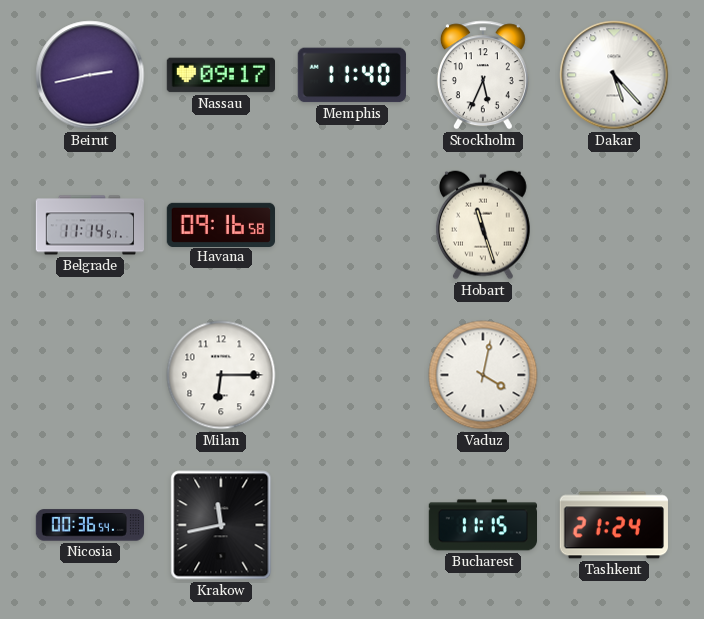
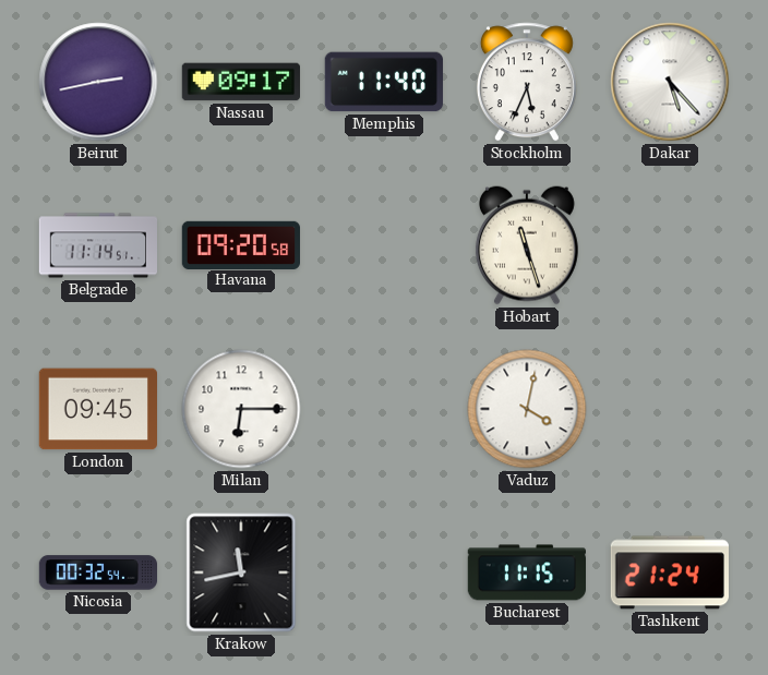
Havana: 09:16 -> 09:20
London: none -> 09:45
Nicosia: 00:36 -> 00:32
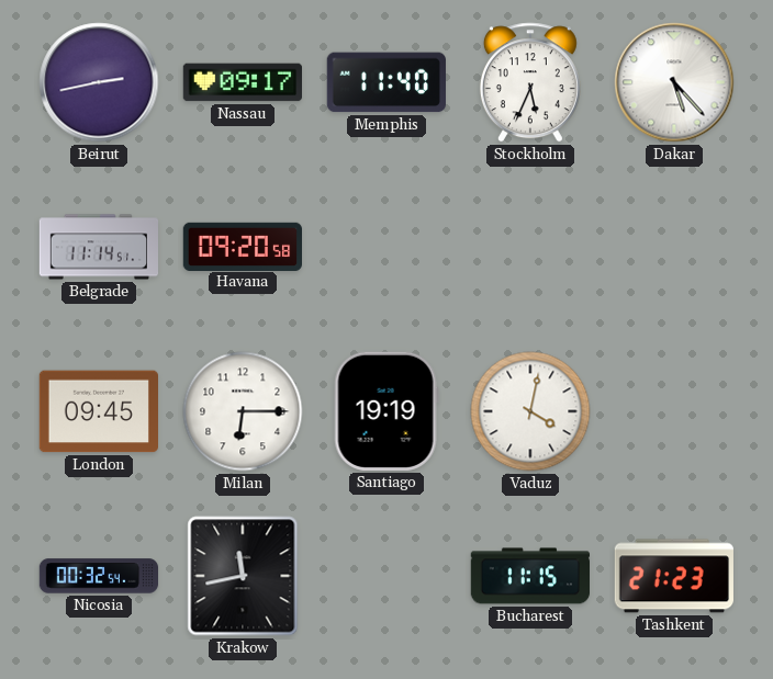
Hobart: 11:27 -> none
Santiago: none -> 19:19
Tashkent: 21:24 -> 21:23
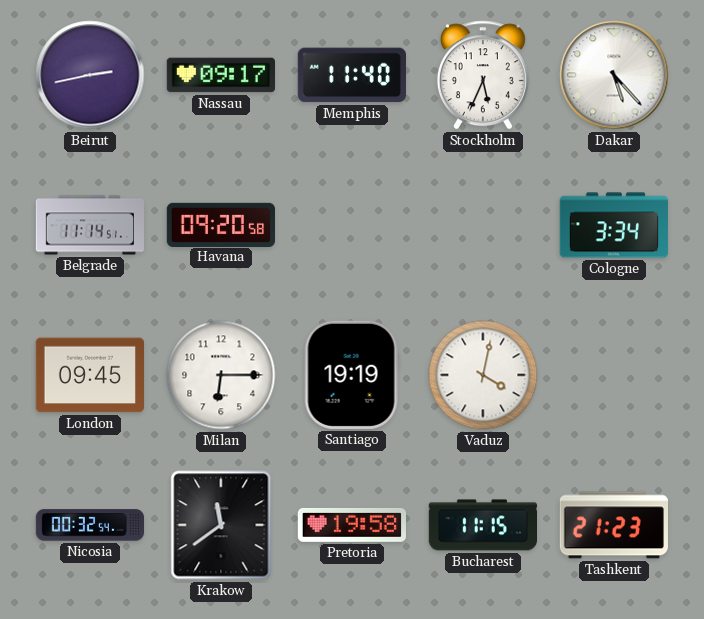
Cologne: none -> 3:34
Krakow: 11:43 -> 11:39
Pretoria: none -> 19:58
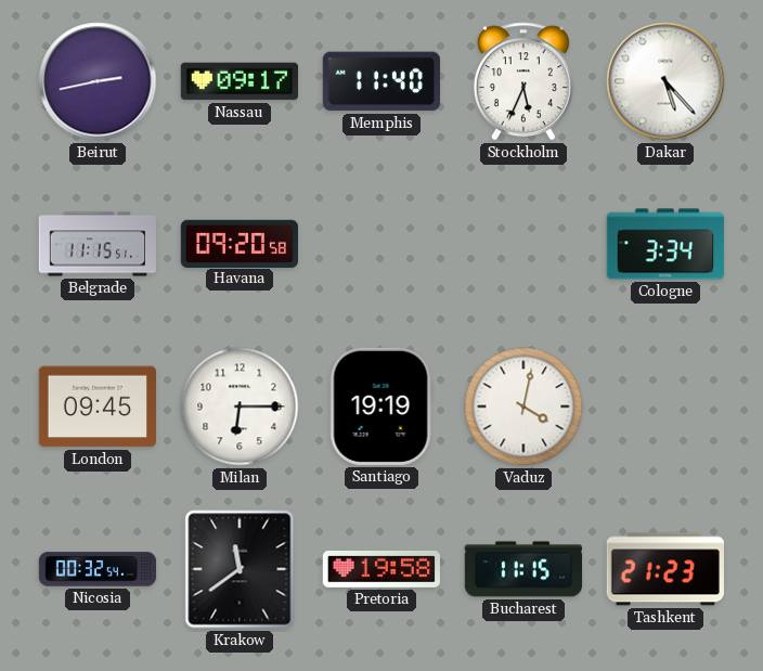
Belgrade: 11:14 -> 11:15
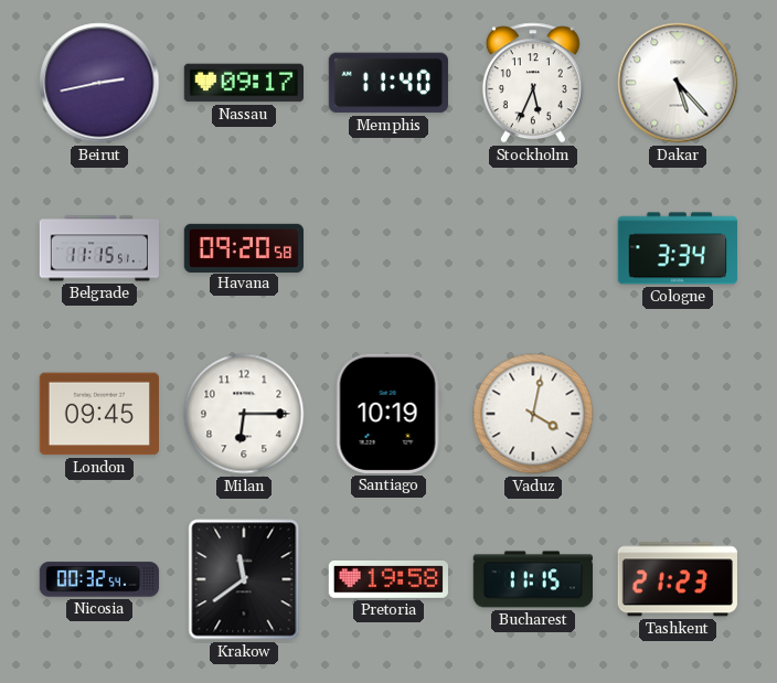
Santiago: 19:19 -> 10:19
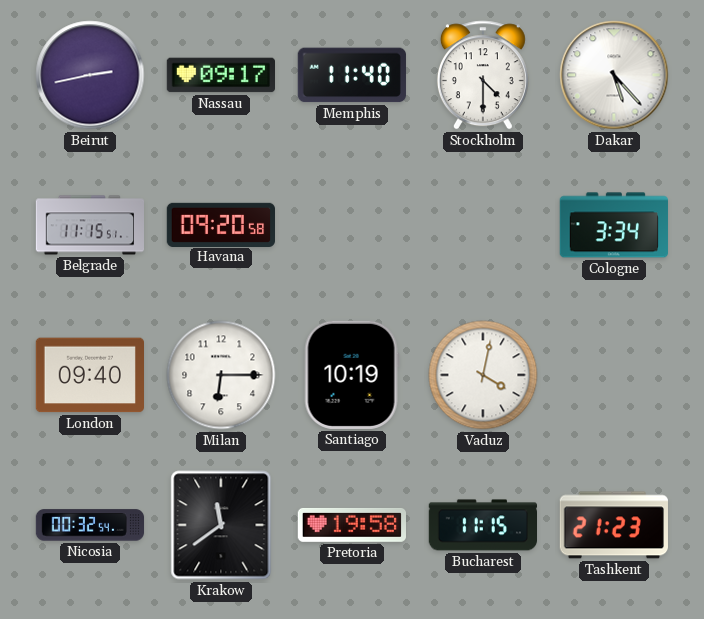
Stockholm: 5:34 -> 4:30
London: 09:45 -> 09:40
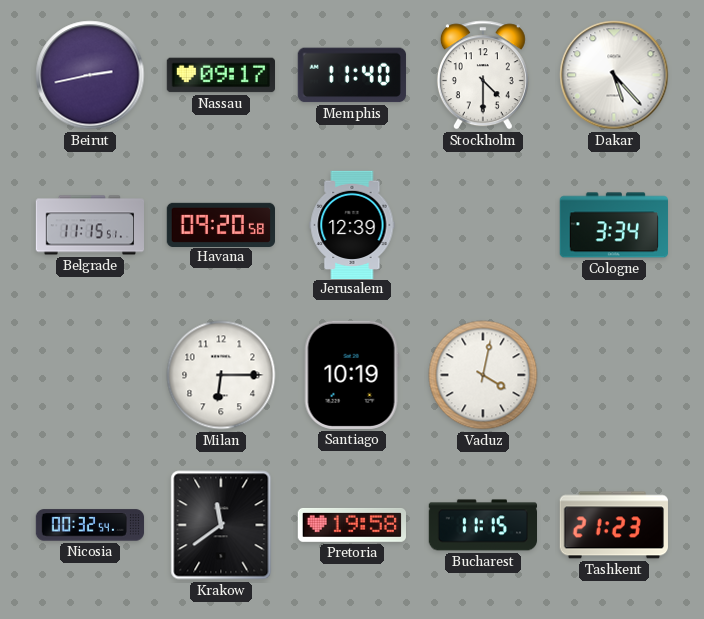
Jerusalem: none -> 12:39
London: 09:40 -> none
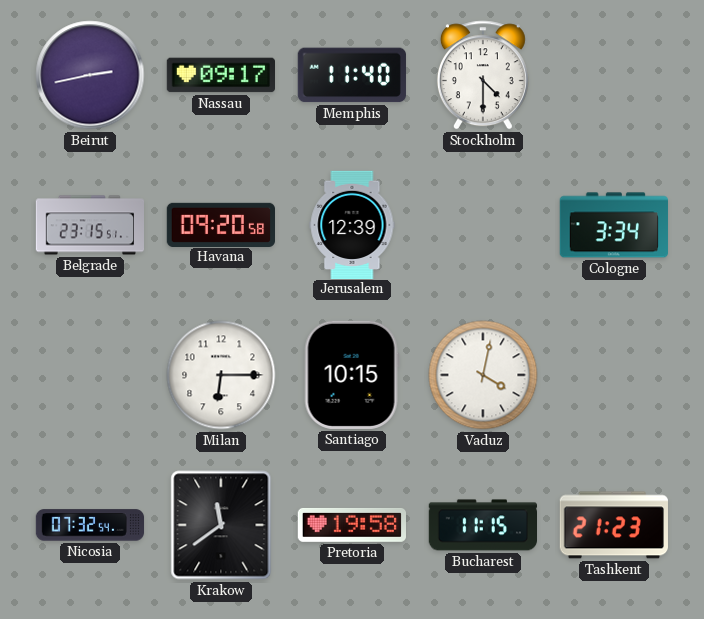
Dakar: 5:23 -> none
Belgrade: 11:15 -> 23:15
Santiago: 10:19 -> 10:15
Nicosia: 00:32 -> 07:32
